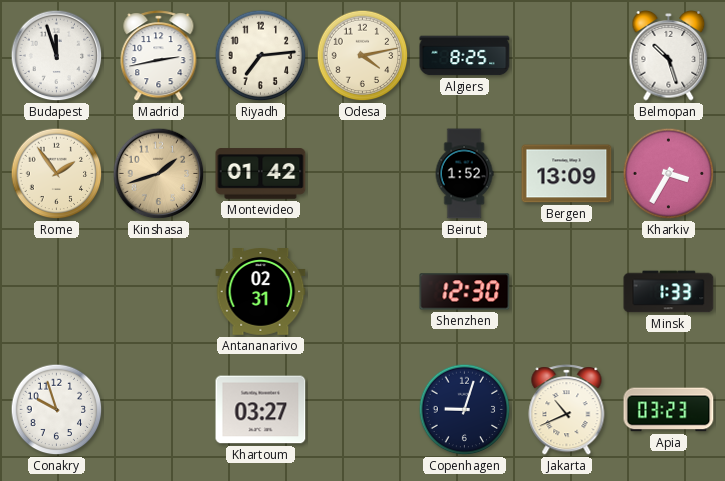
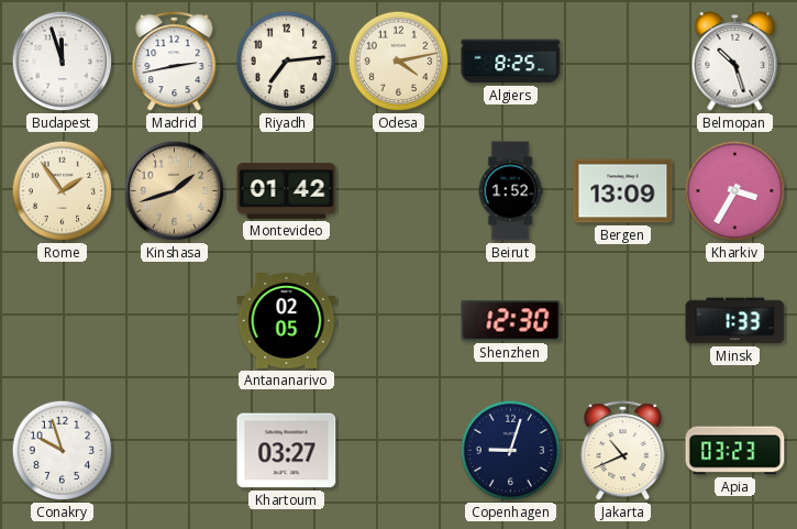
Antananarivo: 02:31 -> 02:05
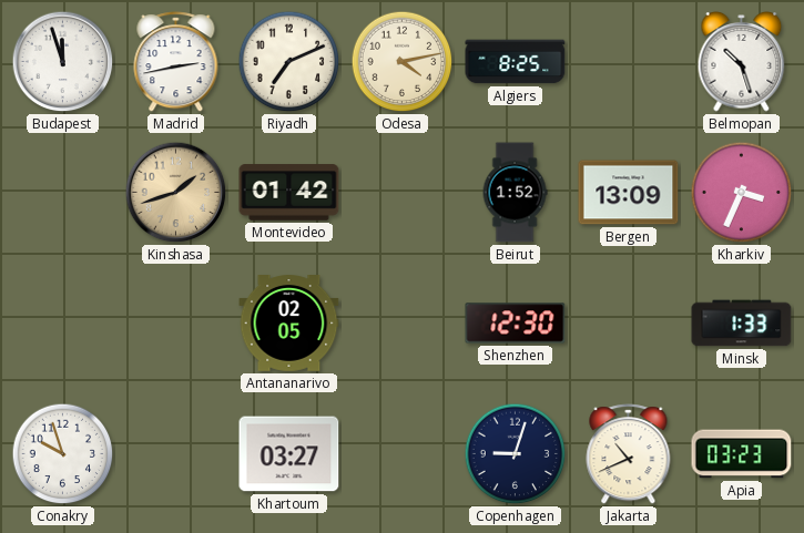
Riyadh: 7:14 -> 7:11
Rome: 1:54 -> none
Kharkiv: 3:35 -> 3:34
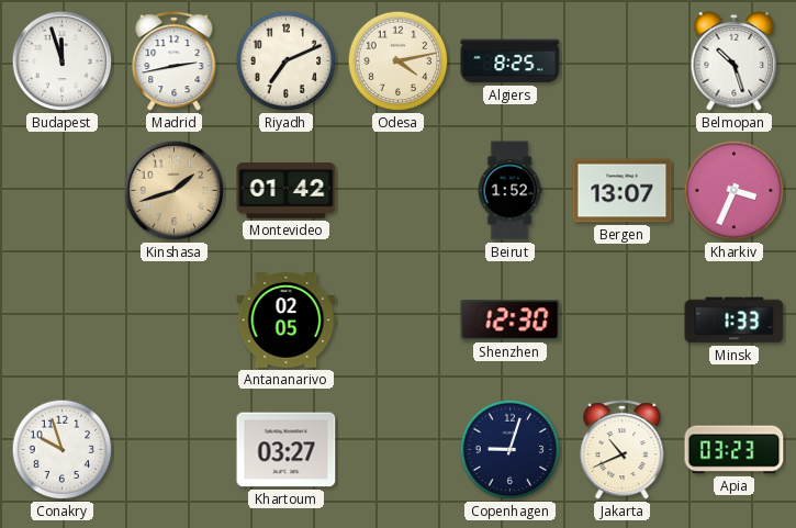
Bergen: 13:09 -> 13:07
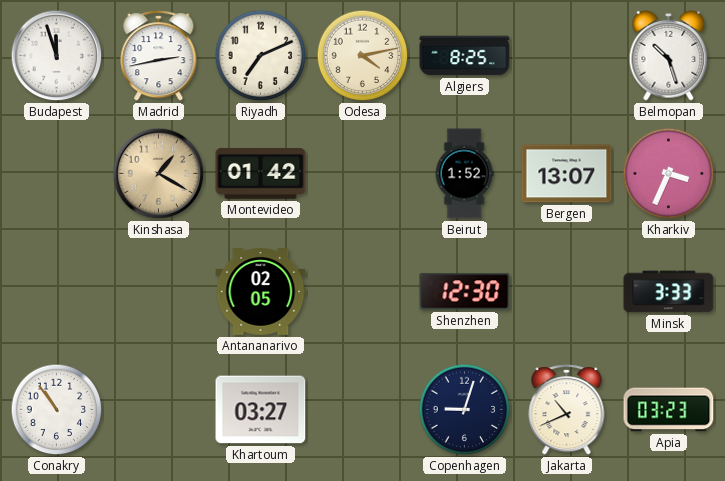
Kinshasa: 1:42 -> 1:20
Minsk: 1:33 -> 3:33
Conakry: 9:57 -> 10:54
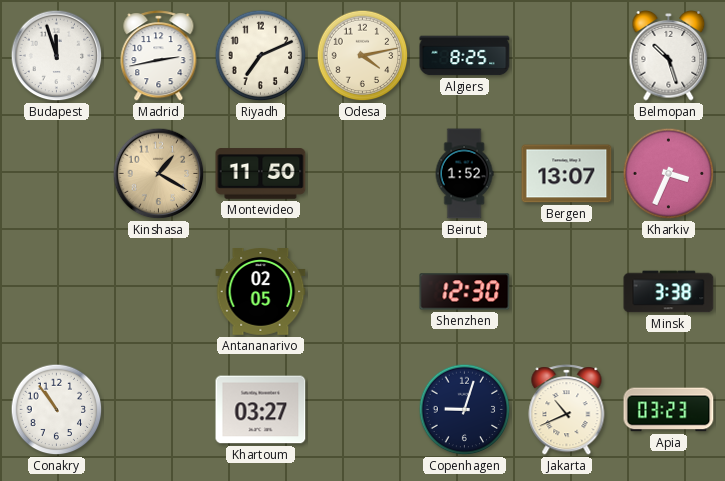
Montevideo: 01:42 -> 11:50
Minsk: 3:33 -> 3:38
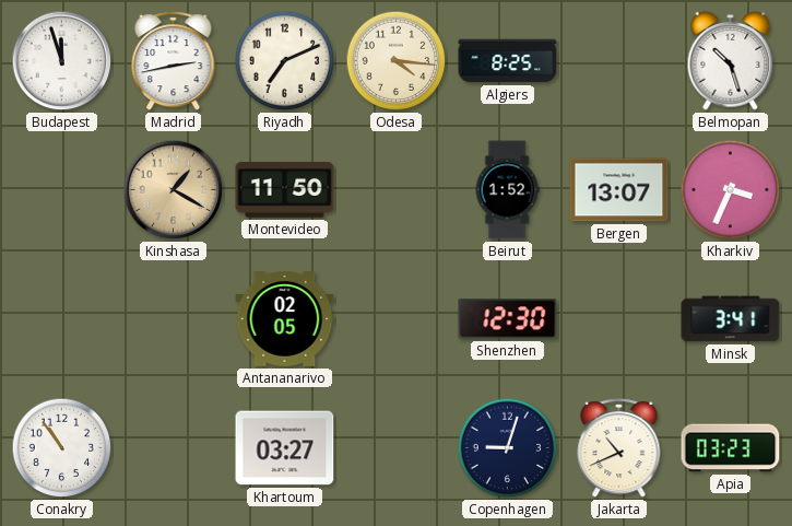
Odesa: 4:13 -> 4:16
Minsk: 3:38 -> 3:41
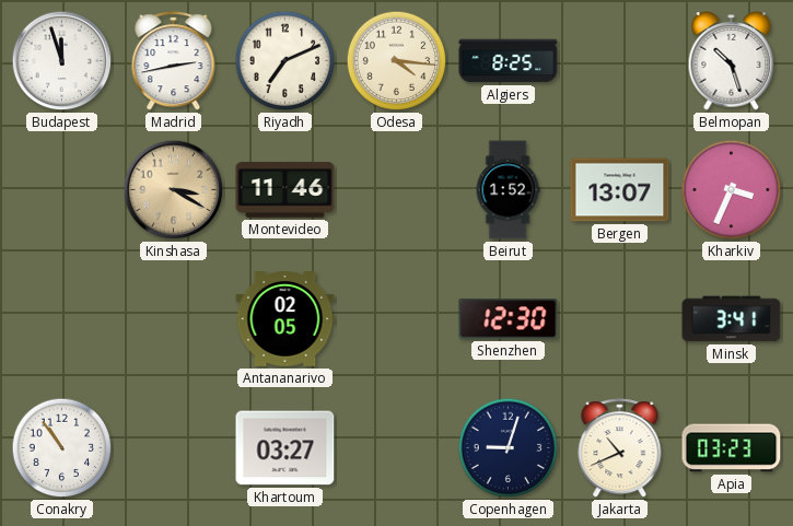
Kinshasa: 1:20 -> 3:20
Montevideo: 11:50 -> 11:46
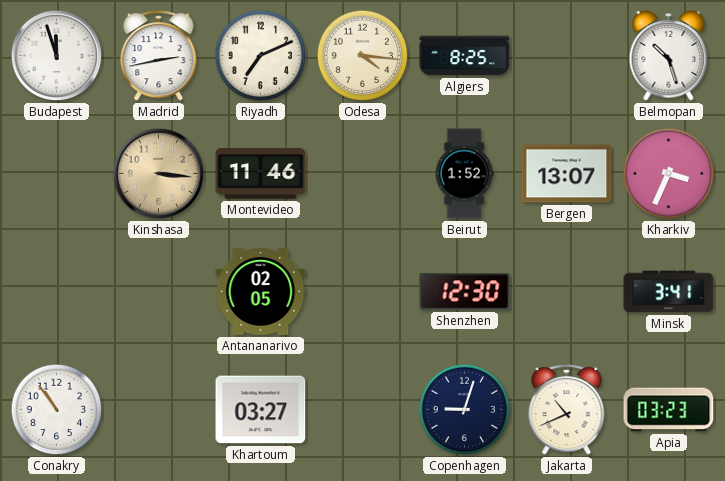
Kinshasa: 3:20 -> 3:16
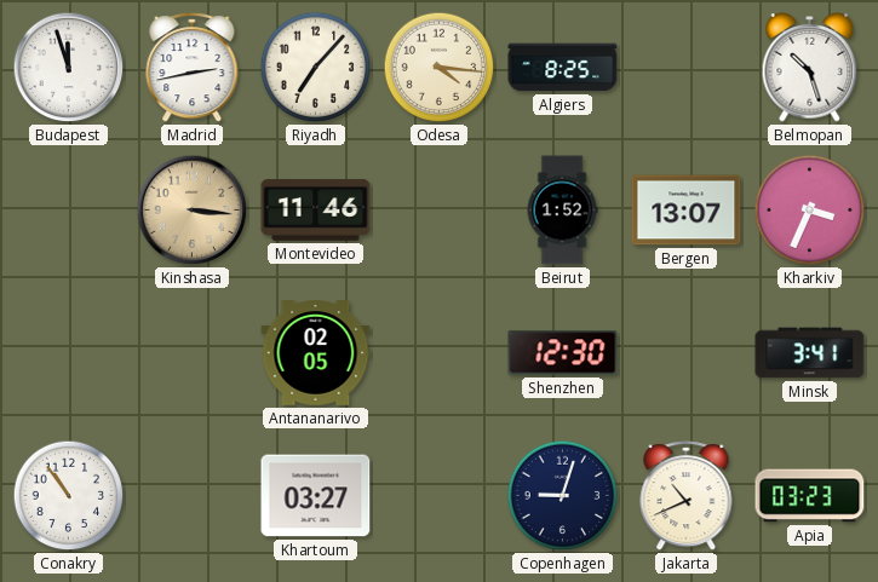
Riyadh: 7:11 -> 7:07
